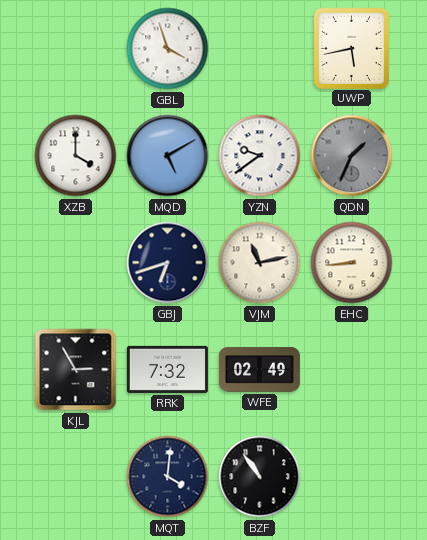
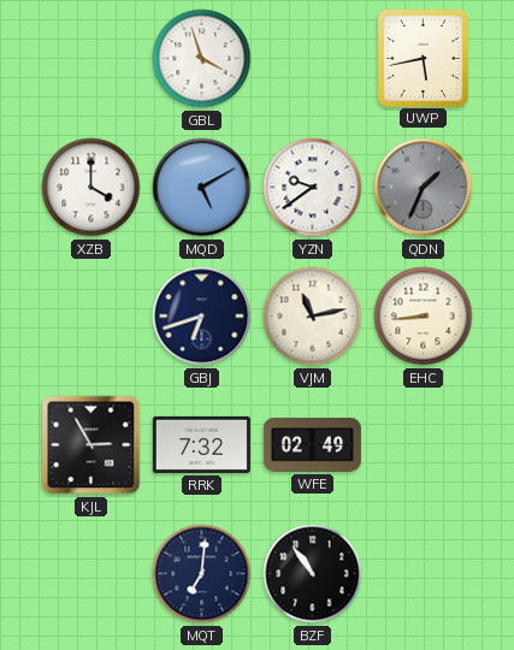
MQT: 4:01 -> 7:01
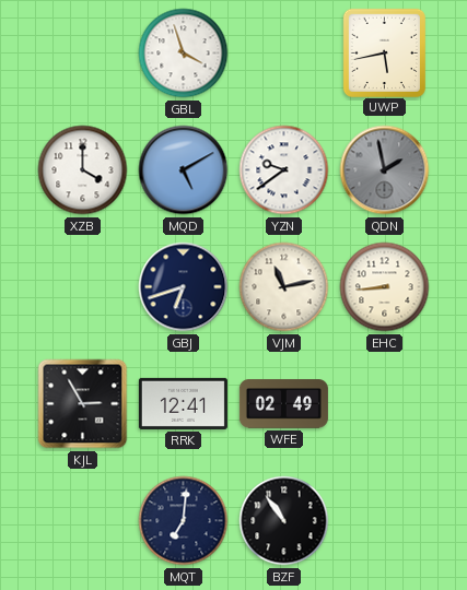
QDN: 1:34 -> 1:58
RRK: 7:32 -> 12:41
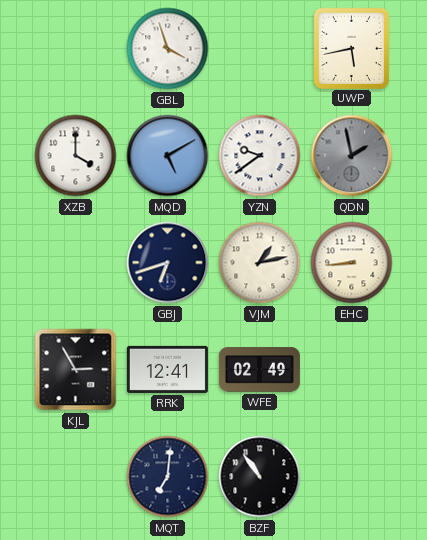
VJM: 11:13 -> 1:13
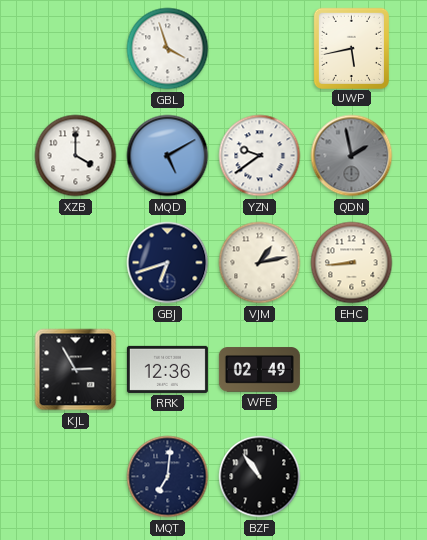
RRK: 12:41 -> 12:36
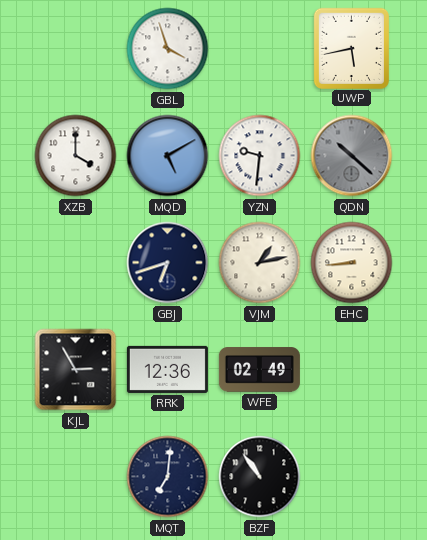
YZN: 9:39 -> 9:31
QDN: 1:58 -> 10:22
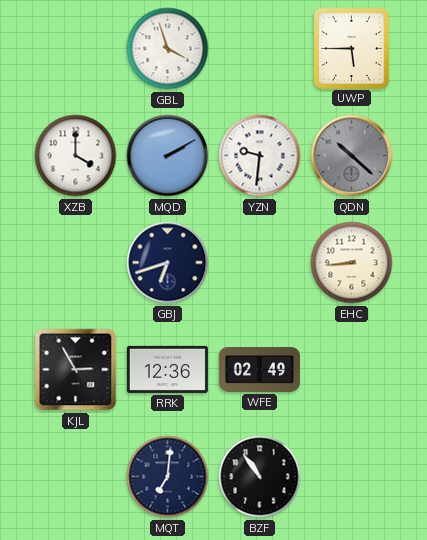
UWP: 5:43 -> 5:45
MQD: 5:10 -> 2:10
VJM: 1:13 -> none
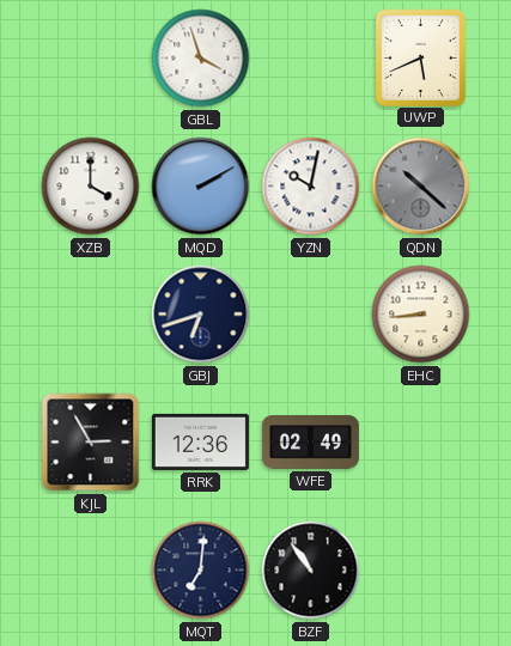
UWP: 5:45 -> 5:41
YZN: 9:31 -> 10:02
